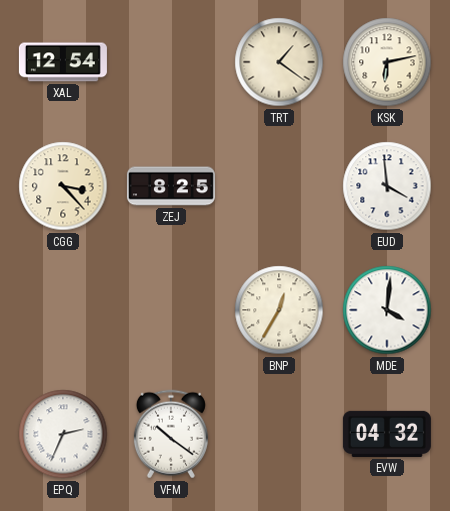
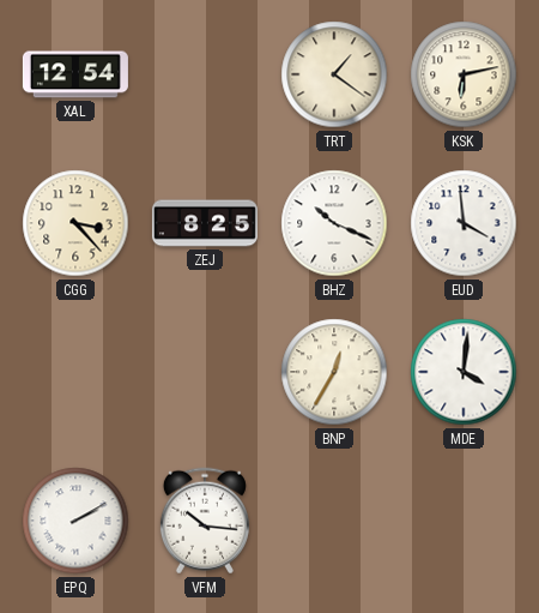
BHZ: none -> 10:19
EPQ: 2:34 -> 2:10
VFM: 10:21 -> 10:16
EVW: 04:32 -> none
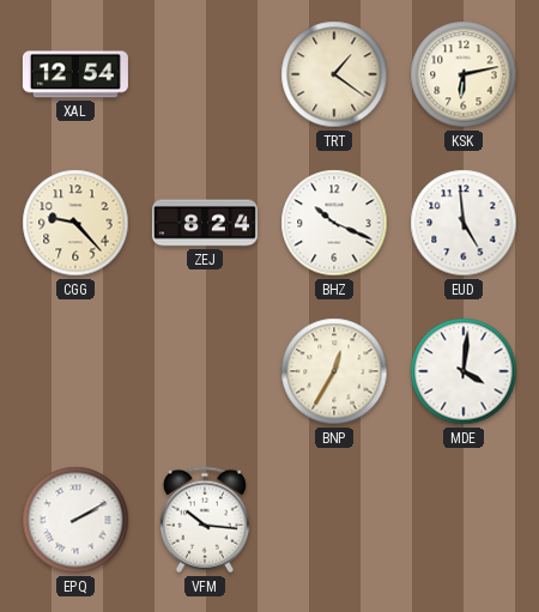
CGG: 3:23 -> 9:23
ZEJ: 8:25 -> 8:24
EUD: 3:59 -> 4:59
